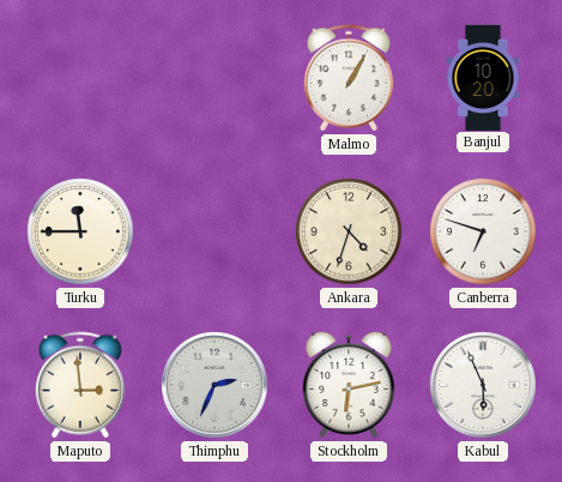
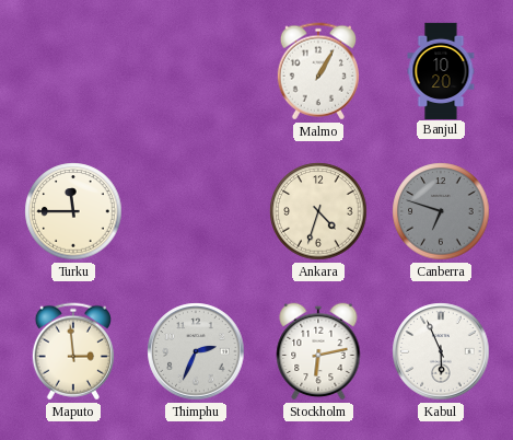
Canberra dial: white -> grey
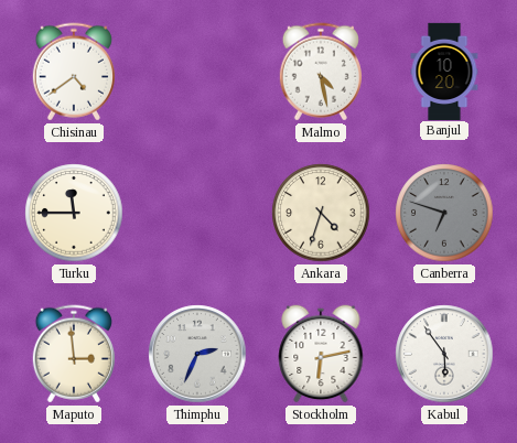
Chisinau: none -> 4:39
Malmo: 1:05 -> 4:28
Kabul: 5:56 -> 5:54
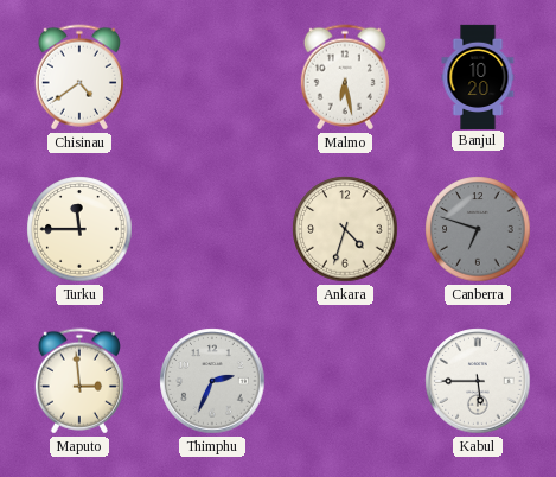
Malmo: 4:28 -> 6:28
Stockholm: 6:13 -> none
Kabul: 5:54 -> 5:45
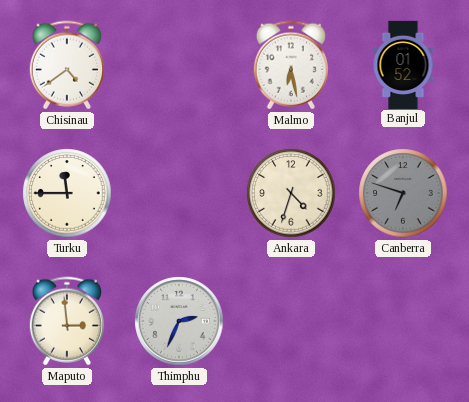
Banjul: 10:20 -> 01:52
Kabul: 5:45 -> none
